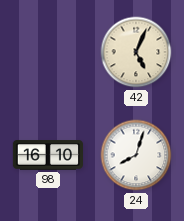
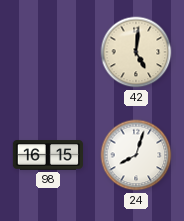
42: 5:04 -> 5:01
98: 16:10 -> 16:15
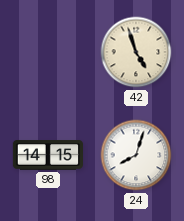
42: 5:01 -> 4:57
98: 16:15 -> 14:15
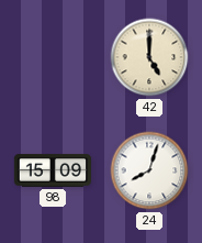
42: 4:57 -> 5:00
98: 14:15 -> 15:09
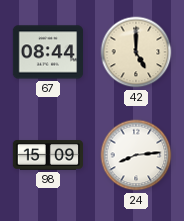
67: none -> 08:44
24: 8:03 -> 8:14
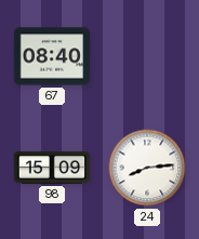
67: 08:44 -> 08:40
42: 5:00 -> none
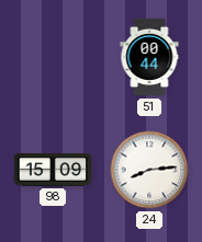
67: 08:40 -> none
51: none -> 00:44
